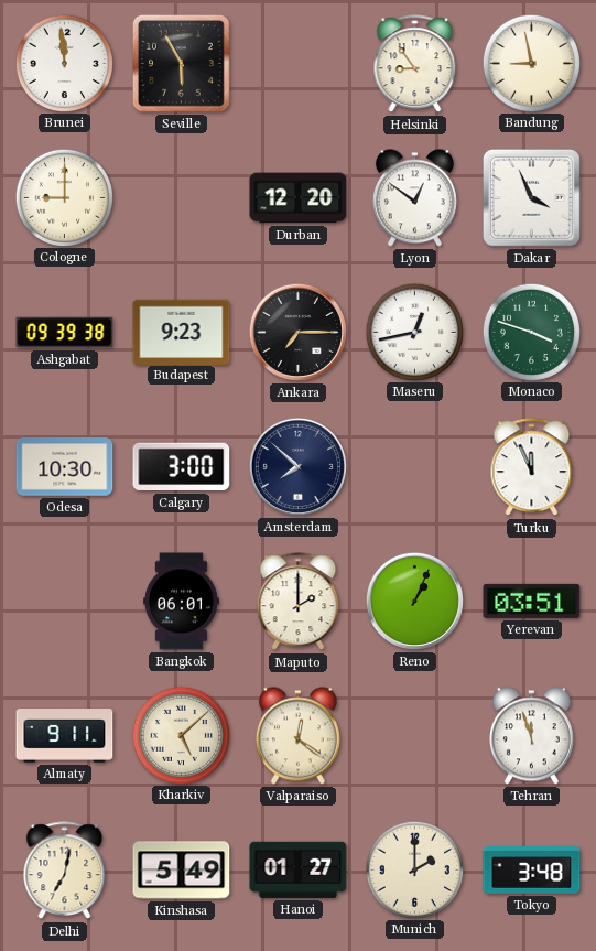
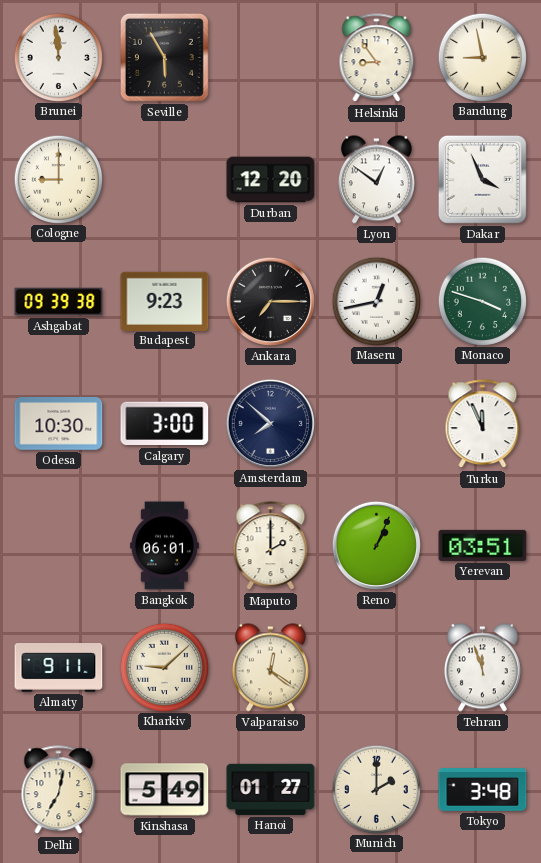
Kharkiv: 5:08 -> 9:08
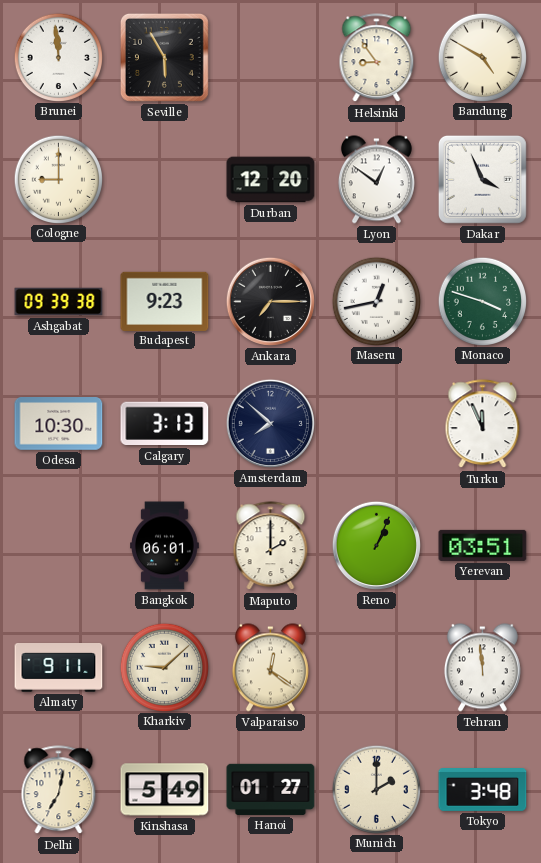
Bandung: 8:58 -> 4:50
Calgary: 3:00 -> 3:13
Tehran: 11:57 -> 11:59
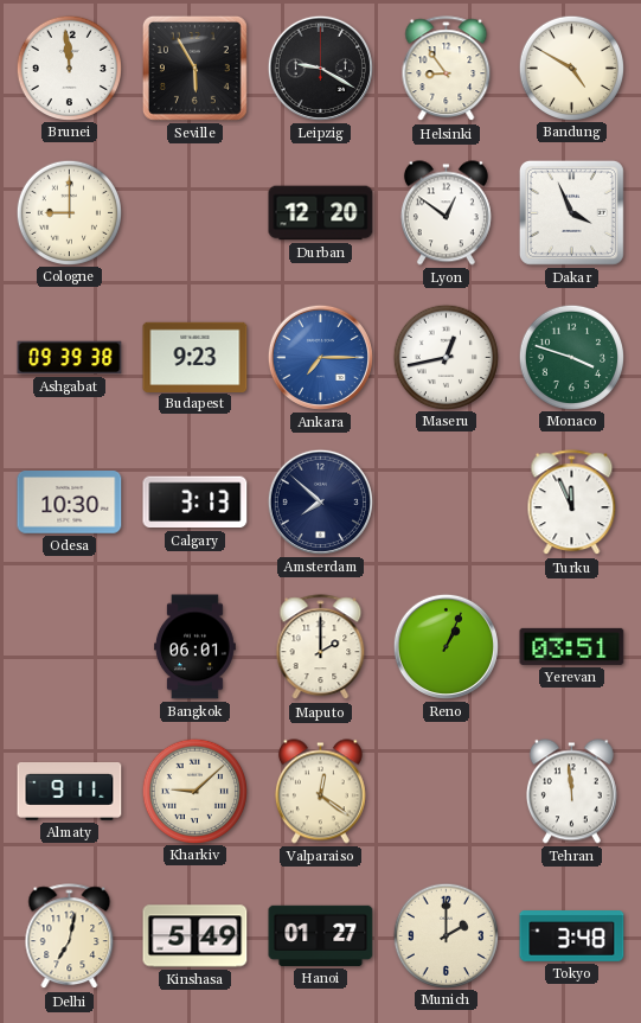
Leipzig: none -> 9:20
Ankara dial: black -> blue
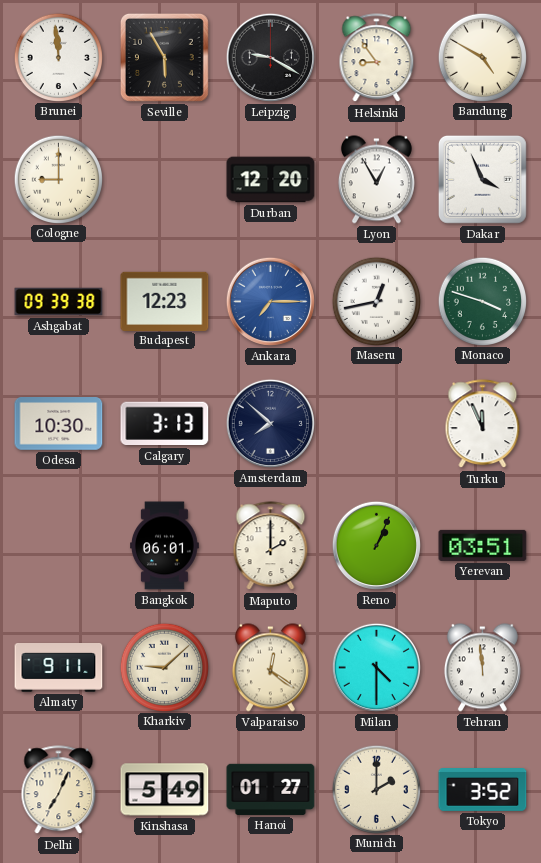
Lyon: 12:51 -> 12:55
Budapest: 9:23 -> 12:23
Milan: none -> 4:30
Delhi: 7:02 -> 7:04
Tokyo: 3:48 -> 3:52
